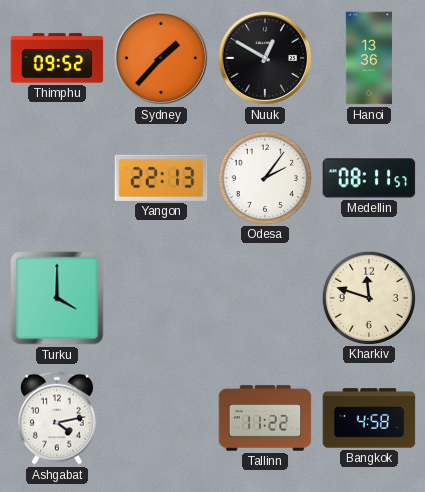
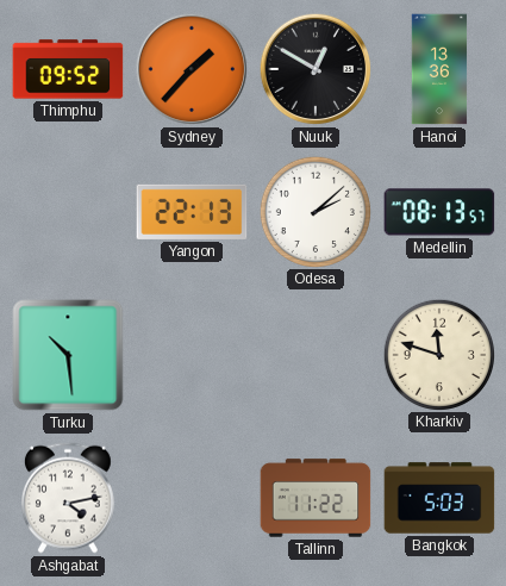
Odesa: 2:06 -> 2:08
Medellin: 08:11 -> 08:13
Turku: 4:00 -> 10:29
Bangkok: 4:58 -> 5:03
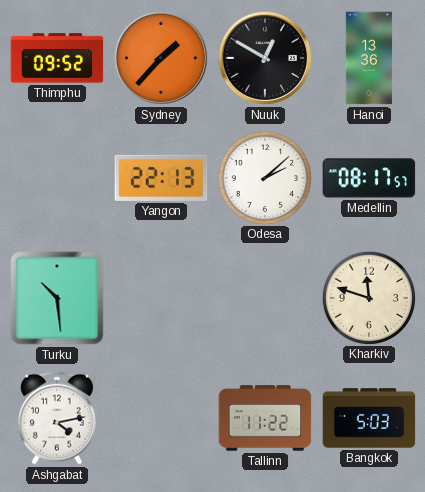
Medellin: 08:13 -> 08:17
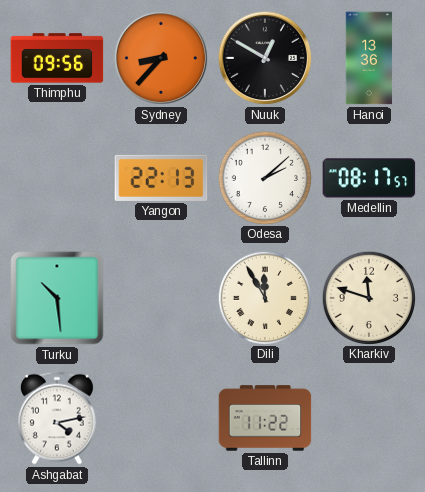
Thimphu: 09:52 -> 09:56
Sydney: 1:37 -> 8:37
Dili: none -> 11:55
Bangkok: 5:03 -> none
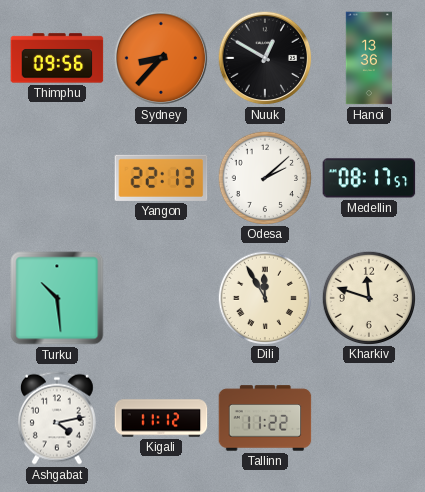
Kigali: none -> 11:12
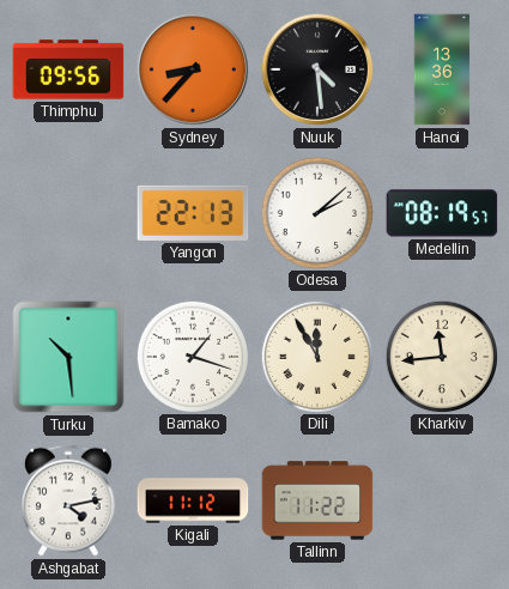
Nuuk: 12:50 -> 4:29
Medellin: 08:17 -> 08:19
Bamako: none -> 1:18
Kharkiv: 11:48 -> 11:44
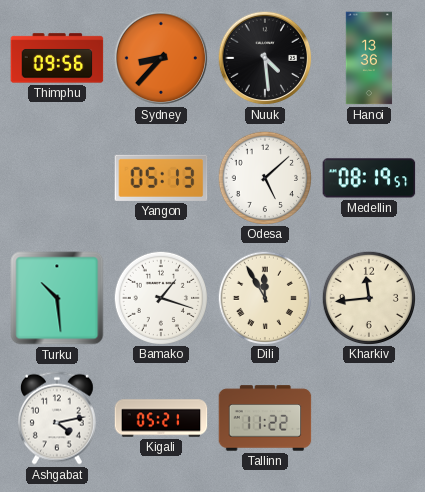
Yangon: 22:13 -> 05:13
Odesa: 2:08 -> 5:08
Kigali: 11:12 -> 05:21
